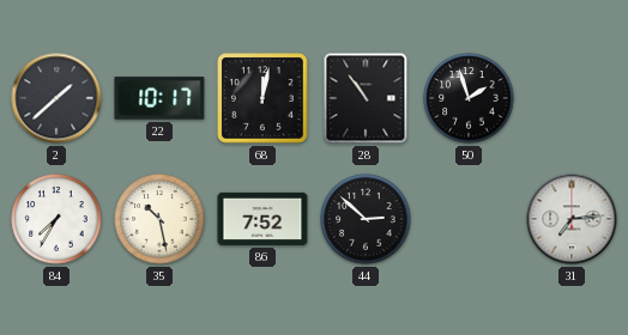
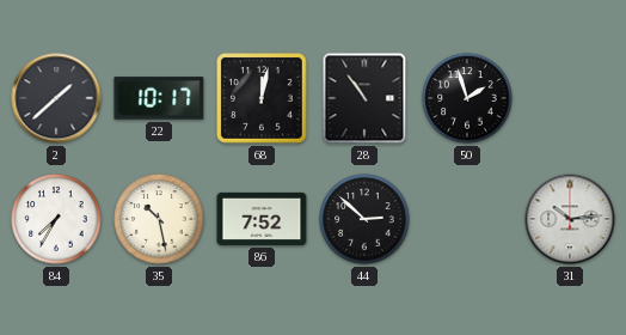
31: 7:14 -> 10:14
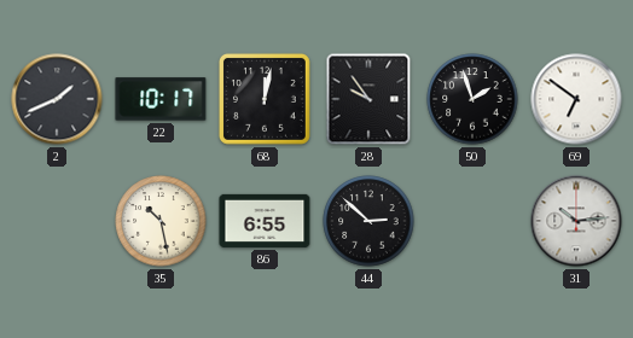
2: 1:38 -> 1:41
28: 10:54 -> 9:54
69: none -> 6:51
84: 7:35 -> none
86: 7:52 -> 6:55
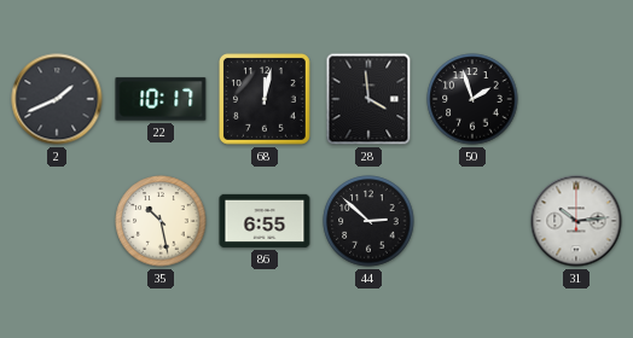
28: 9:54 -> 3:59
69: 6:51 -> none
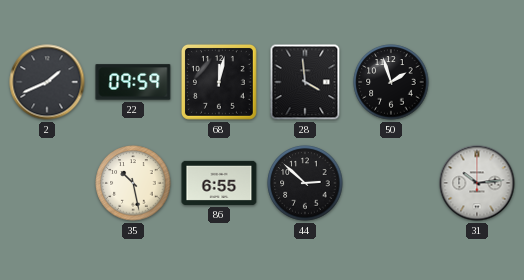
22: 10:17 -> 09:59
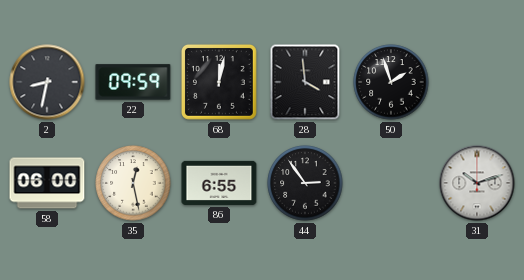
2: 1:41 -> 8:32
58: none -> 06:00
35: 10:28 -> 12:28
44: 2:52 -> 2:54
31: 10:14 -> 10:12
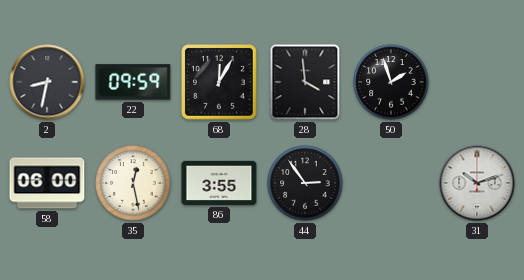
68: 12:02 -> 12:05
86: 6:55 -> 3:55
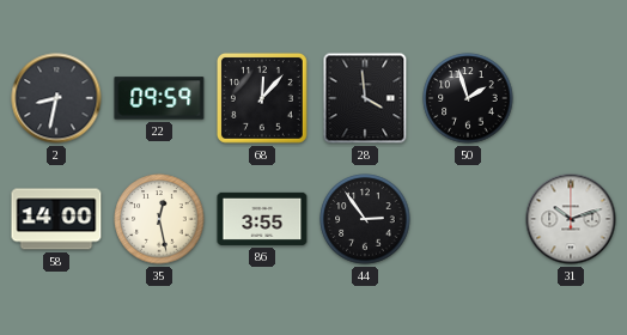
68: 12:05 -> 12:07
58: 06:00 -> 14:00
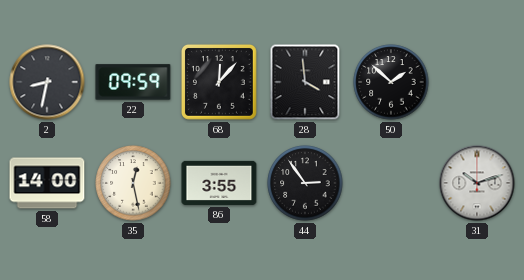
50: 1:57 -> 1:52
